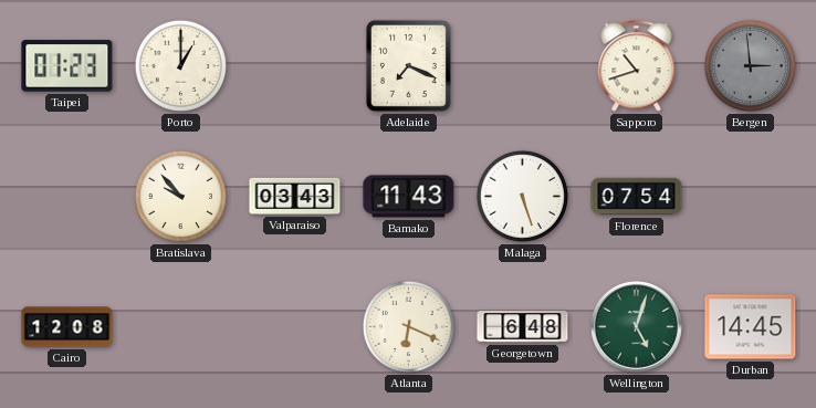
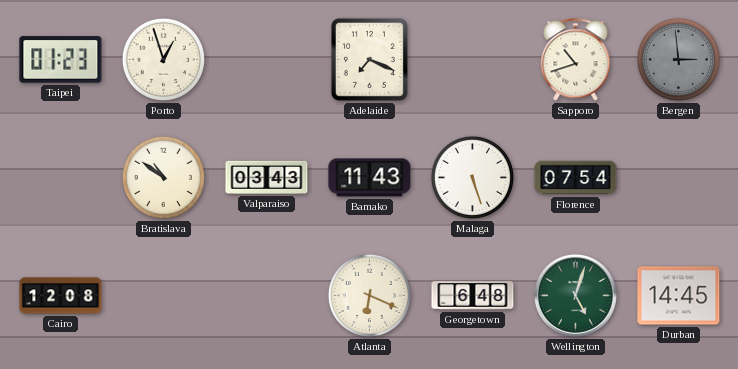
Porto: 1:00 -> 12:57
Bratislava: 9:53 -> 10:51
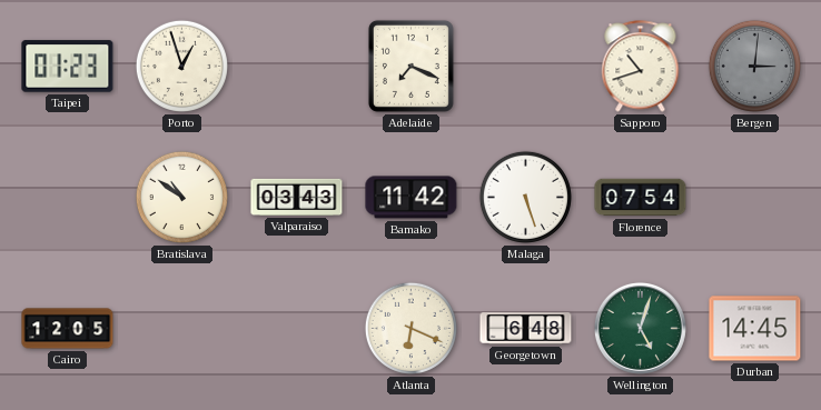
Bergen: 2:59 -> 3:01
Bamako: 11:43 -> 11:42
Cairo: 12:08 -> 12:05
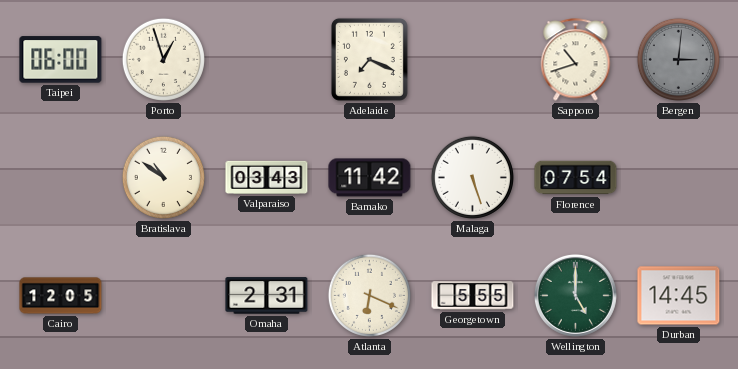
Taipei: 01:23 -> 06:00
Omaha: none -> 2:31
Georgetown: 6:48 -> 5:55
Wellington: 5:03 -> 5:00
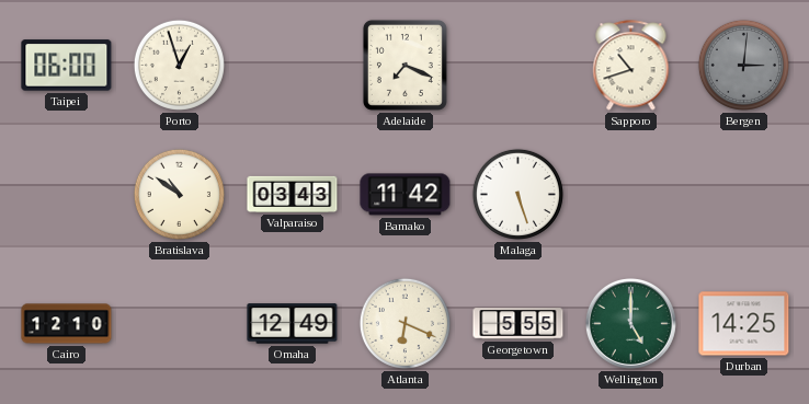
Florence: 07:54 -> none
Cairo: 12:05 -> 12:10
Omaha: 2:31 -> 12:49
Durban: 14:45 -> 14:25
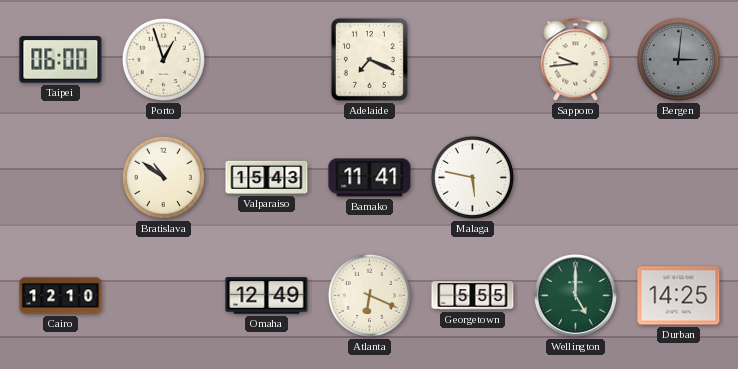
Sapporo: 10:42 -> 9:44
Valparaiso: 03:43 -> 15:43
Bamako: 11:42 -> 11:41
Malaga: 5:27 -> 5:47
